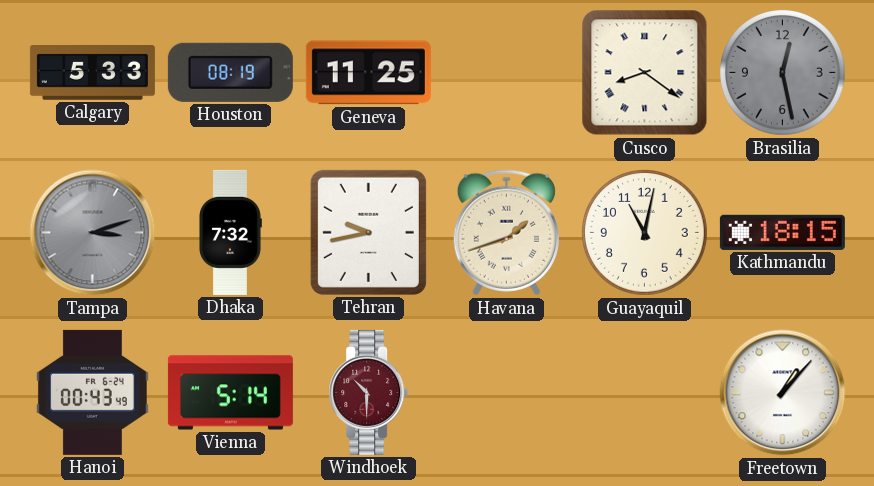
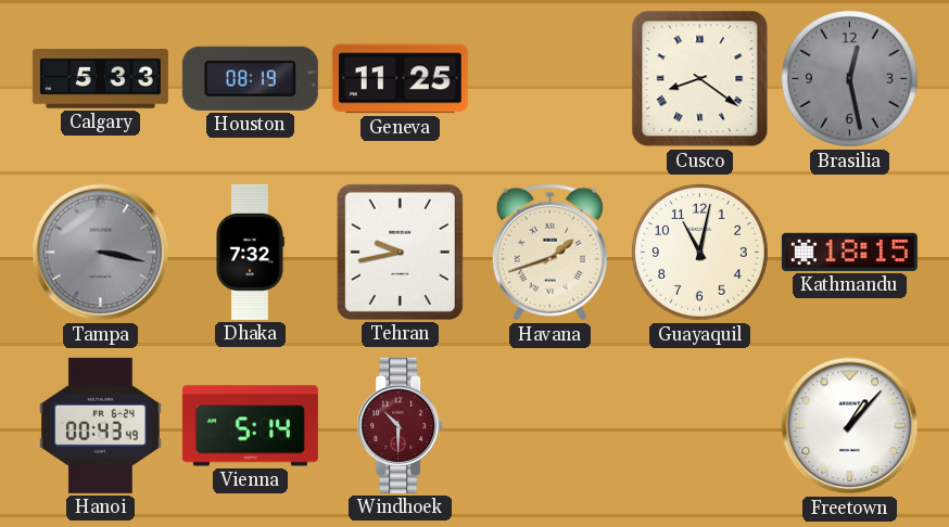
Tampa: 3:12 -> 3:17
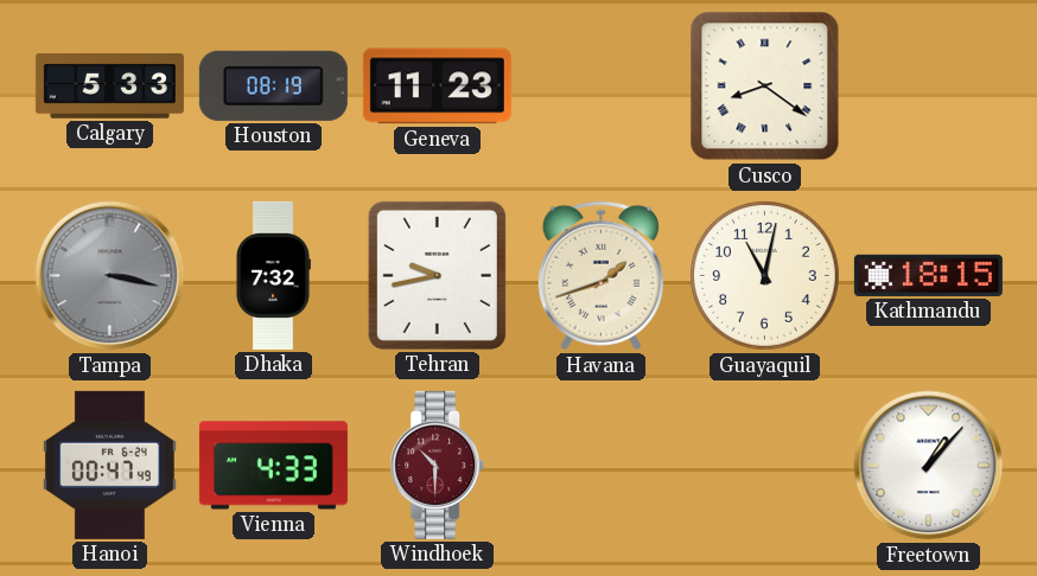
Geneva: 11:25 -> 11:23
Brasilia: 12:28 -> none
Hanoi: 00:43 -> 00:47
Vienna: 5:14 -> 4:33
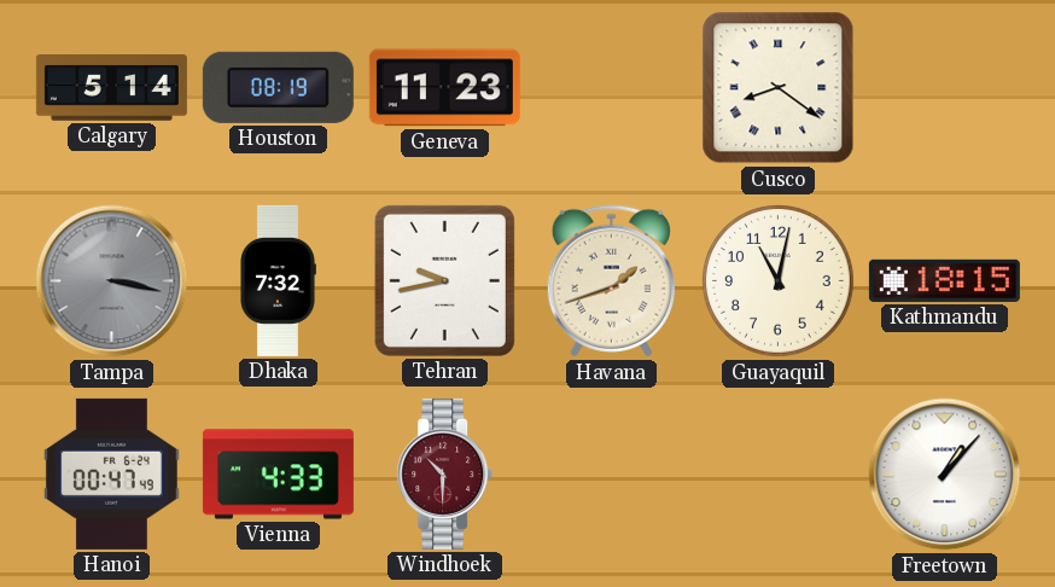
Calgary: 5:33 -> 5:14
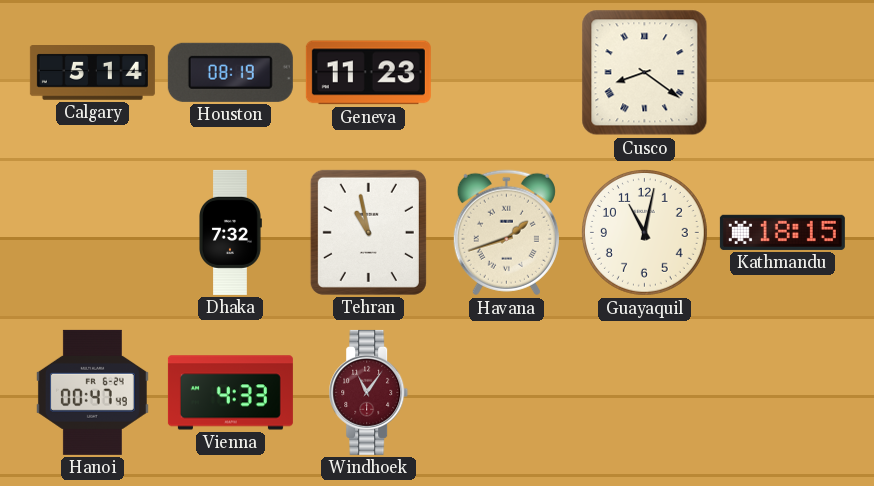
Tampa: 3:17 -> none
Tehran: 9:43 -> 10:58
Windhoek: 10:30 -> 11:06
Freetown: 1:07 -> none
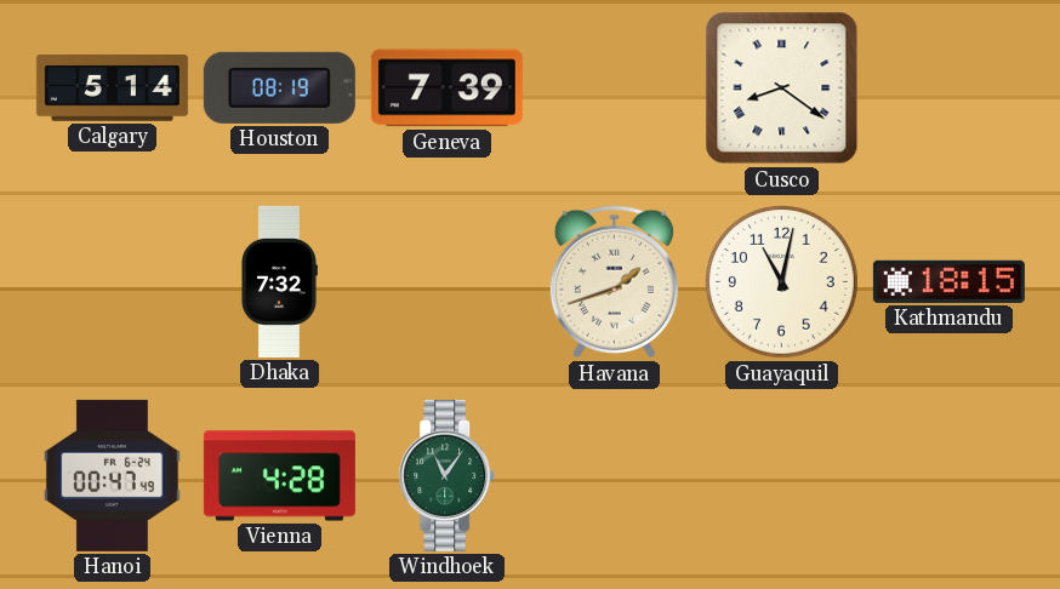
Geneva: 11:23 -> 7:39
Tehran: 10:58 -> none
Vienna: 4:33 -> 4:28
Windhoek dial: burgundy -> green
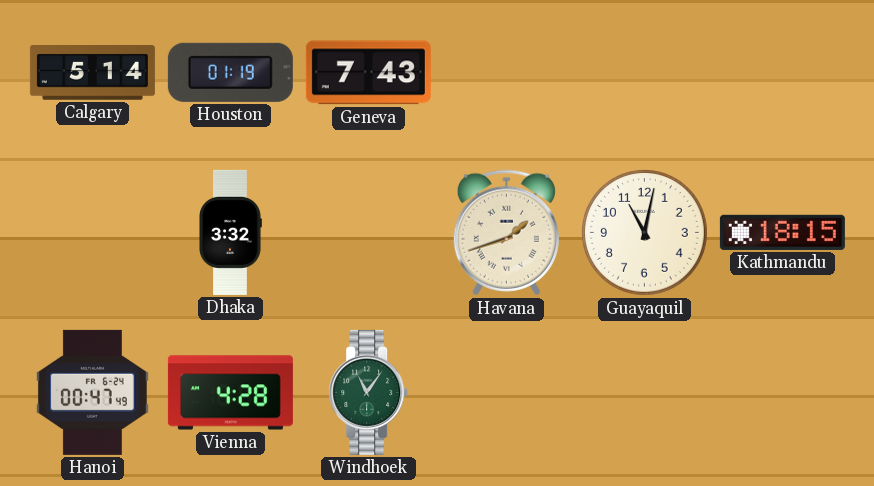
Houston: 08:19 -> 01:19
Geneva: 7:39 -> 7:43
Cusco: 8:21 -> none
Dhaka: 7:32 -> 3:32
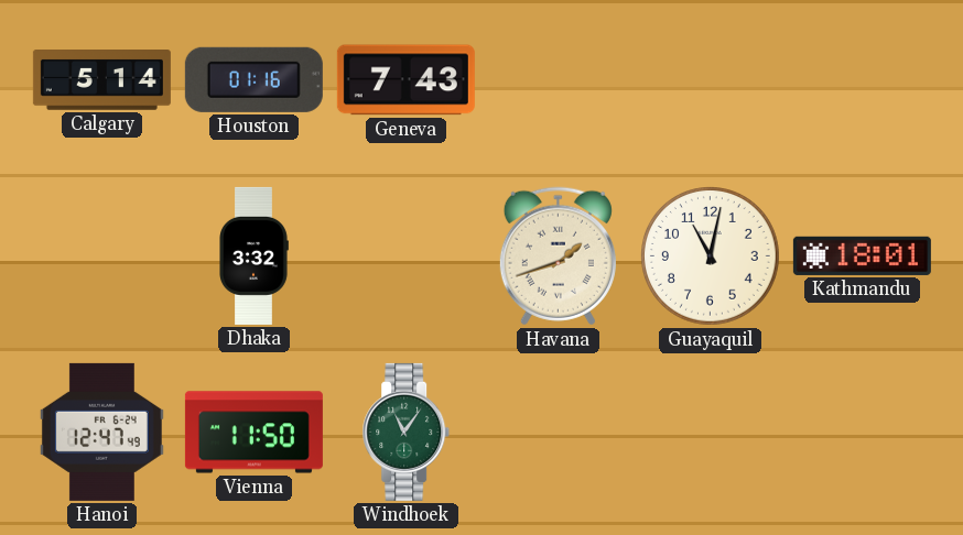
Houston: 01:19 -> 01:16
Kathmandu: 18:15 -> 18:01
Hanoi: 00:47 -> 12:47
Vienna: 4:28 -> 11:50
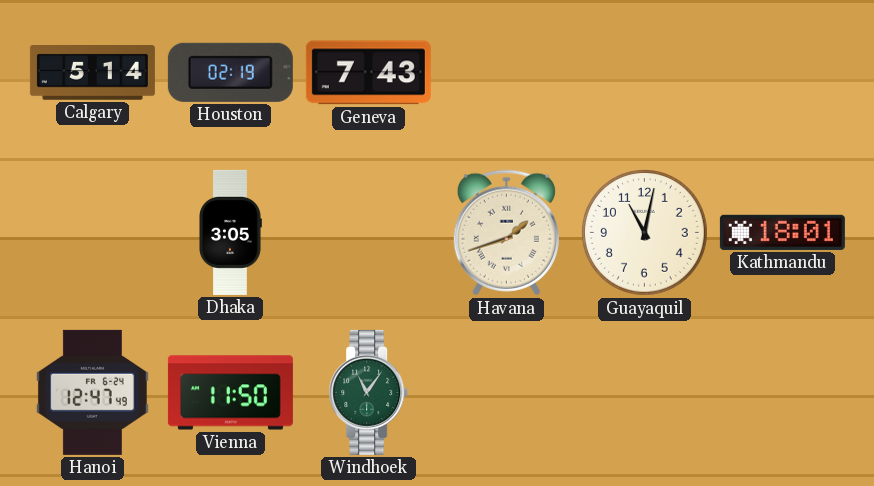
Houston: 01:16 -> 02:19
Dhaka: 3:32 -> 3:05
